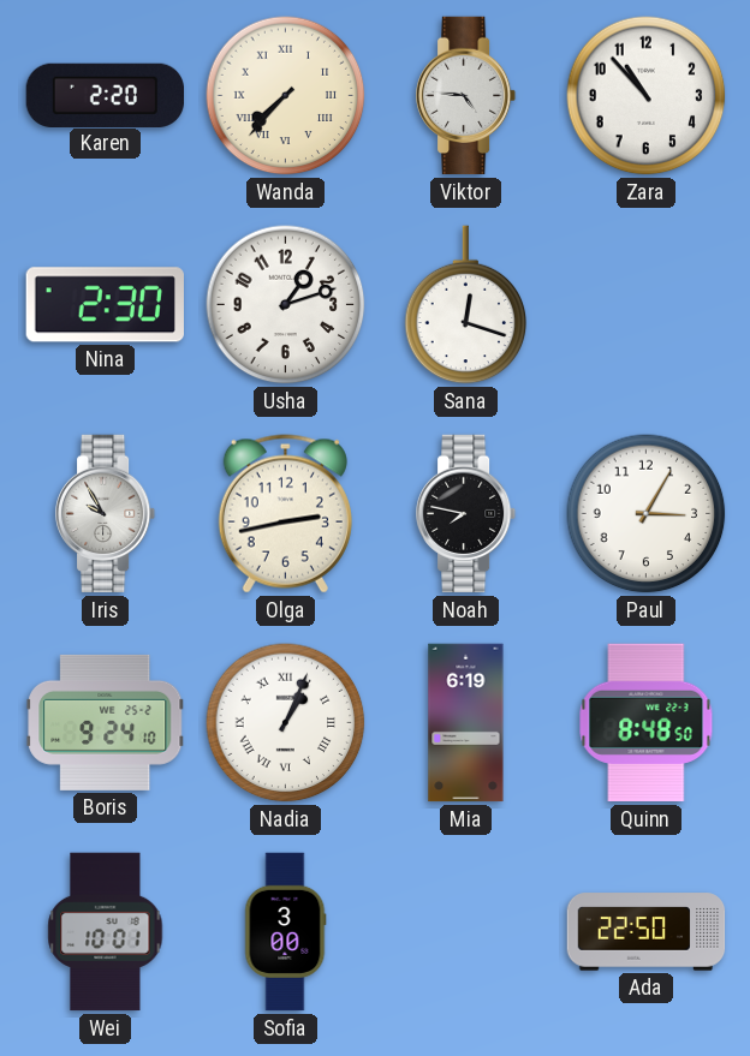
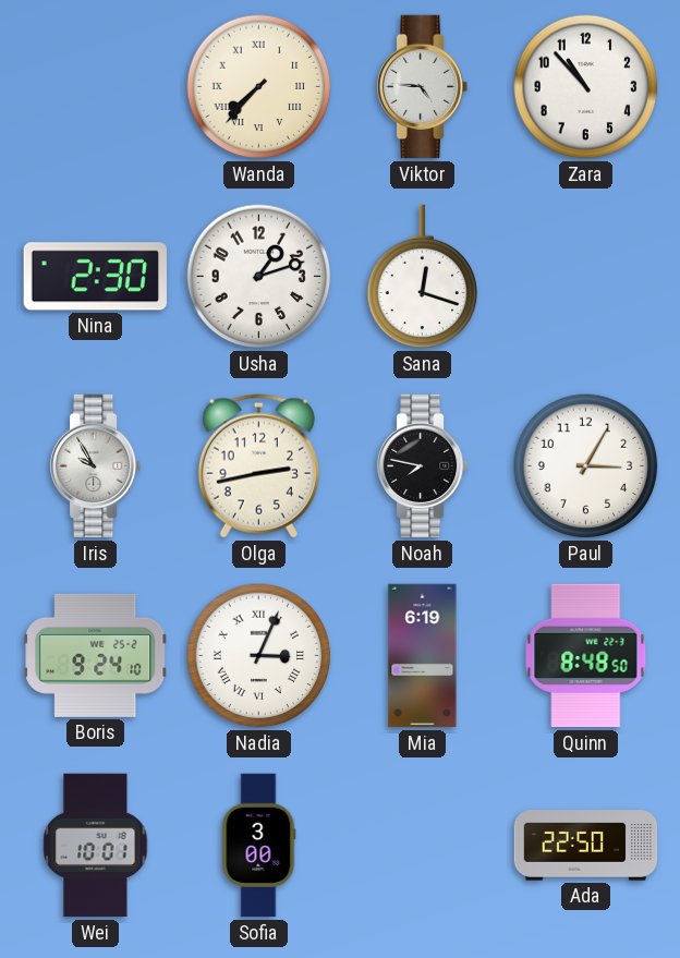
Karen: 2:20 -> none
Nadia: 1:04 -> 3:04
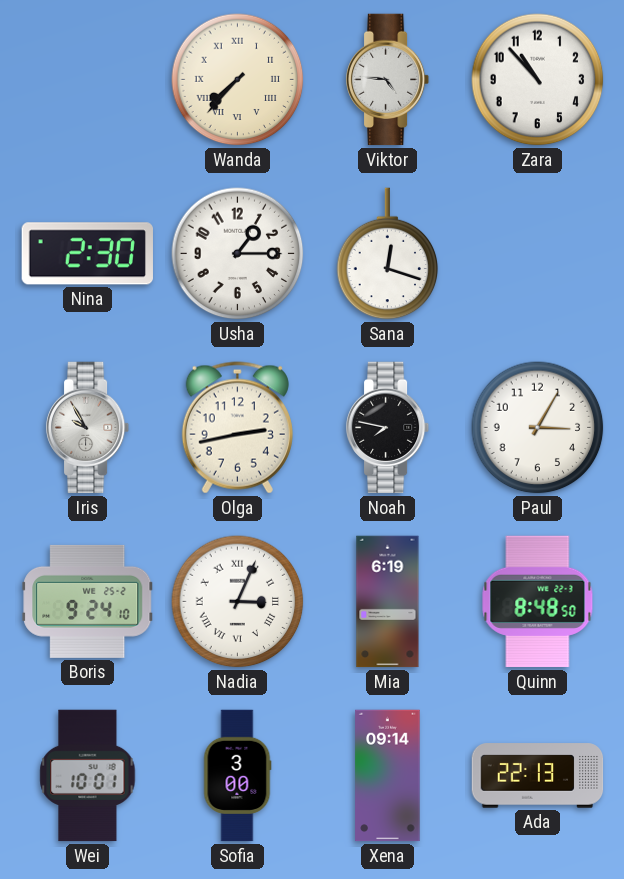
Usha: 1:12 -> 1:15
Xena: none -> 09:14
Ada: 22:50 -> 22:13
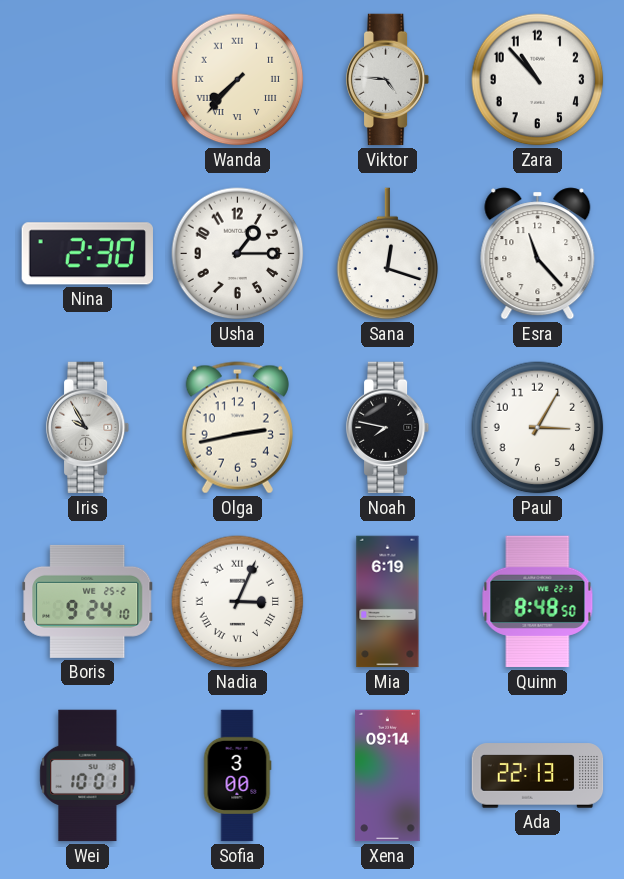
Esra: none -> 11:23
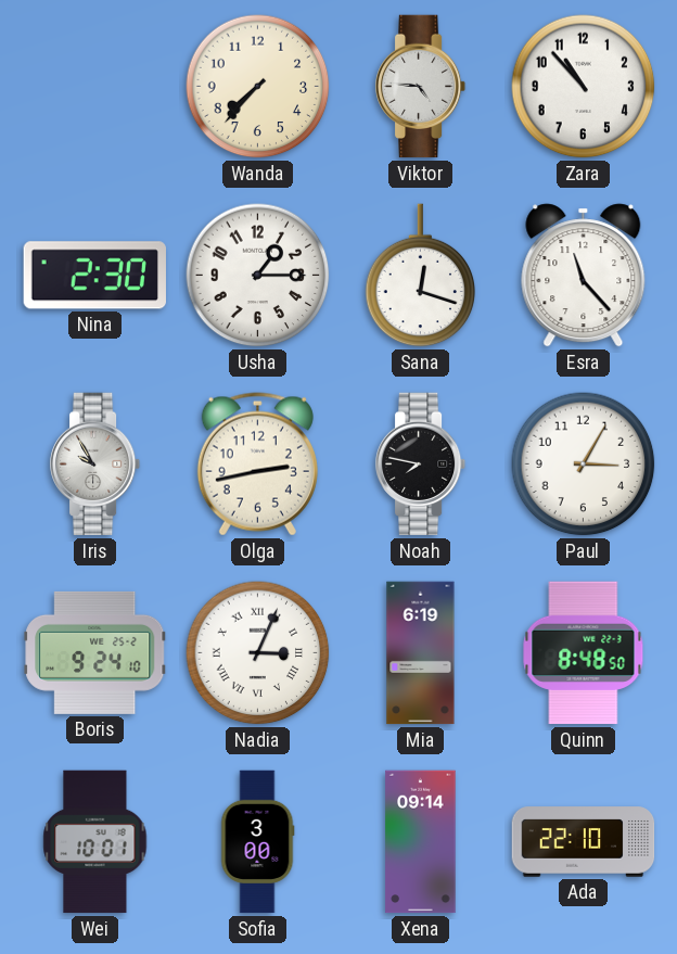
Wanda numerals: Roman -> Arabic
Ada: 22:13 -> 22:10
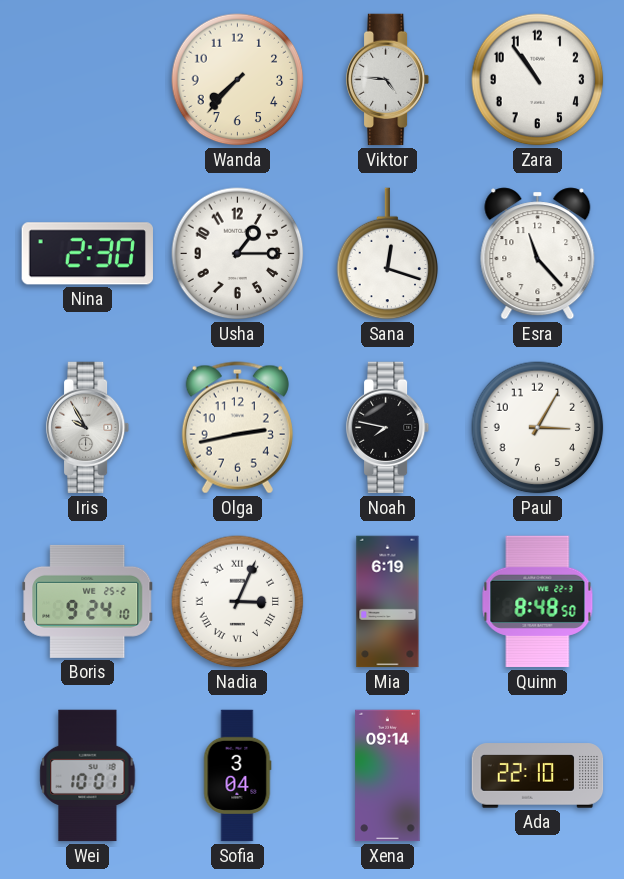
Zara: 10:53 -> 10:54
Sofia: 3:00 -> 3:04
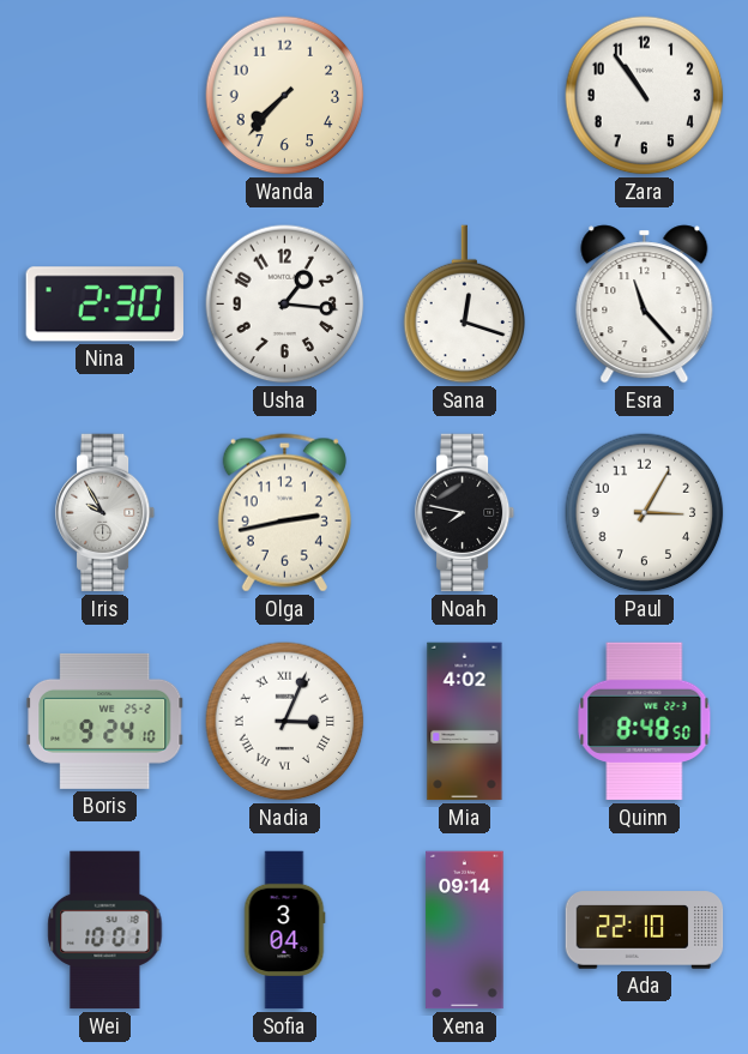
Viktor: 4:46 -> none
Usha: 1:15 -> 1:16
Mia: 6:19 -> 4:02
